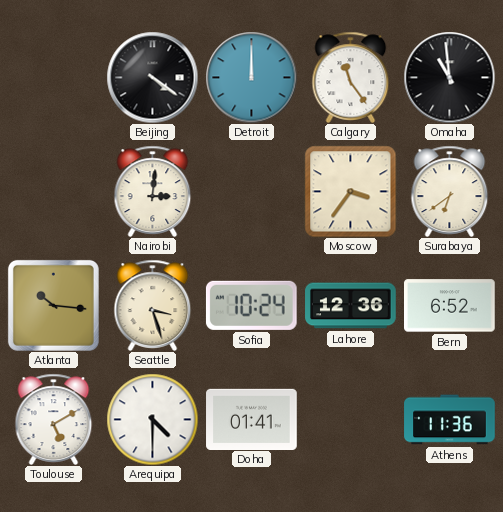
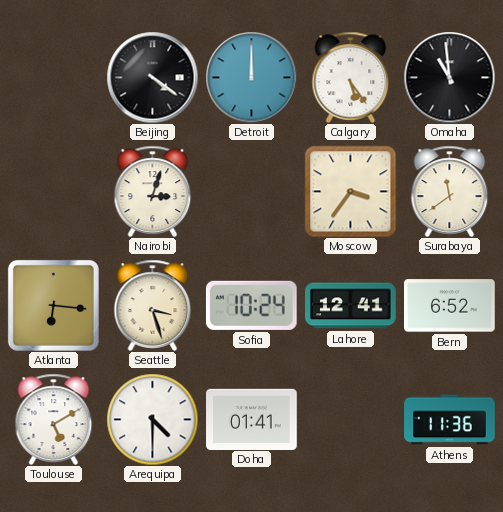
Calgary: 11:24 -> 5:24
Nairobi: 3:01 -> 3:03
Surabaya: 6:39 -> 11:39
Atlanta: 10:16 -> 6:16
Lahore: 12:36 -> 12:41
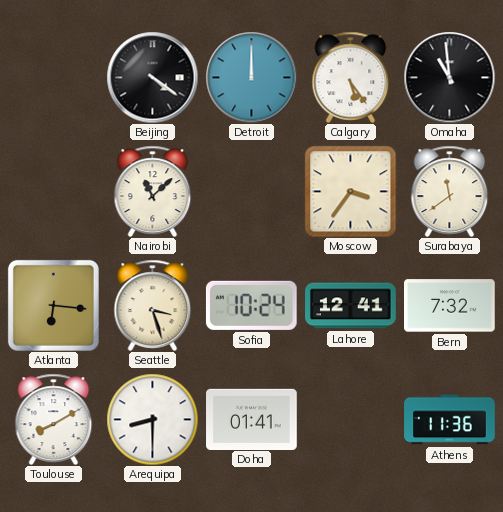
Nairobi: 3:03 -> 11:08
Bern: 6:52 -> 7:32
Toulouse: 5:10 -> 8:10
Arequipa: 4:30 -> 8:30
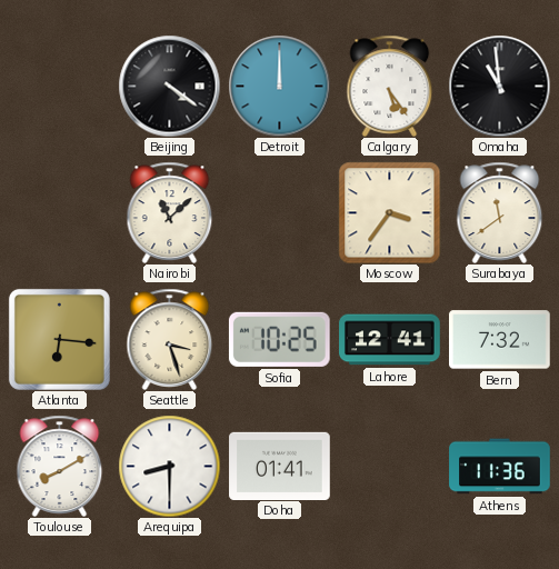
Sofia: 10:24 -> 10:25
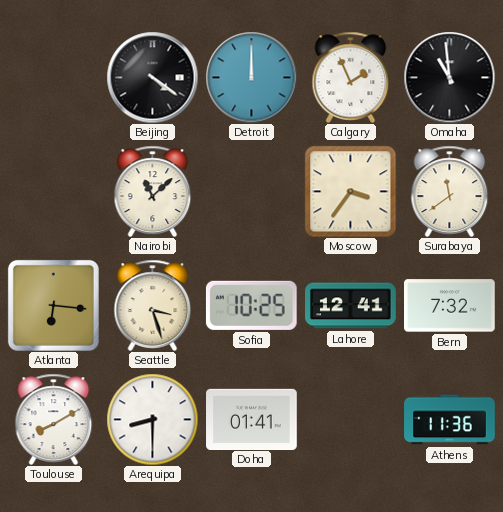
Calgary: 5:24 -> 1:56
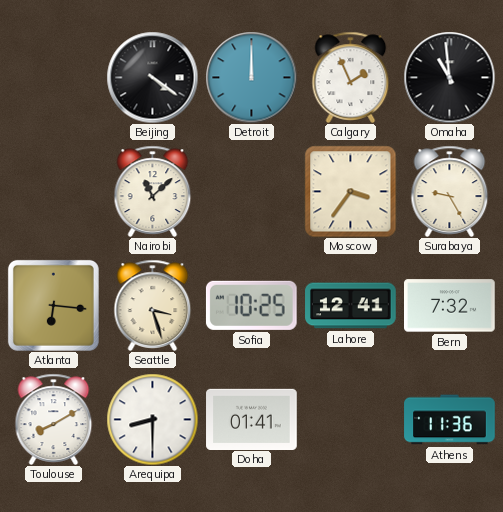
Surabaya: 11:39 -> 9:25
